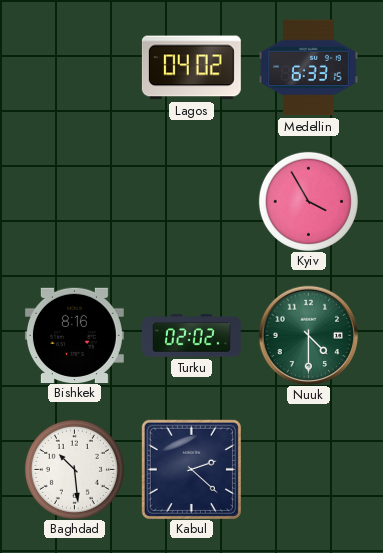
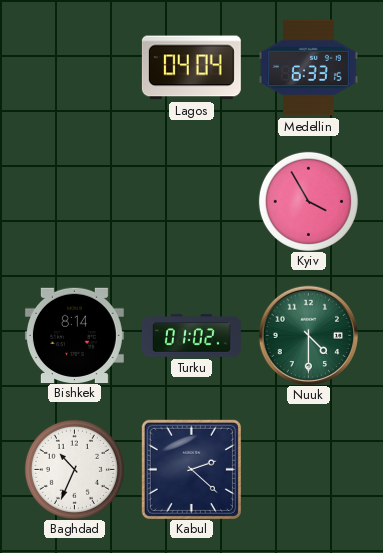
Lagos: 04:02 -> 04:04
Bishkek: 8:16 -> 8:14
Turku: 02:02 -> 01:02
Baghdad: 10:29 -> 10:34
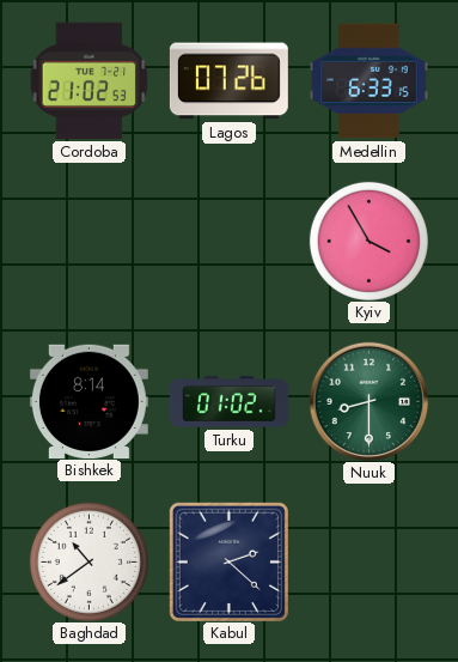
Cordoba: none -> 21:02
Lagos: 04:04 -> 07:26
Nuuk: 4:30 -> 8:30
Baghdad: 10:34 -> 10:39
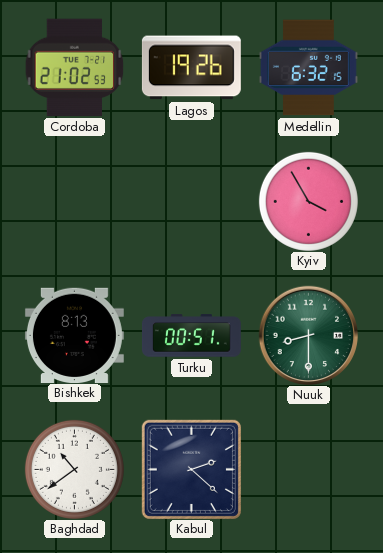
Lagos: 07:26 -> 19:26
Medellin: 6:33 -> 6:32
Bishkek: 8:14 -> 8:13
Turku: 01:02 -> 00:51
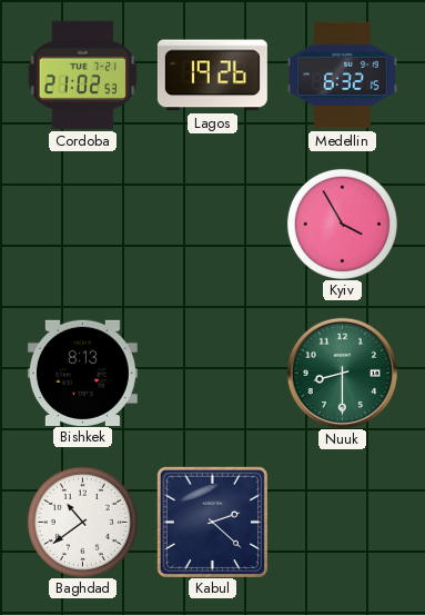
Turku: 00:51 -> none
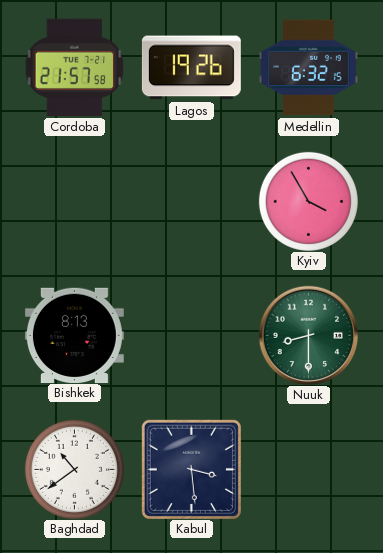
Cordoba: 21:02 -> 21:57
Kabul: 2:22 -> 3:29
